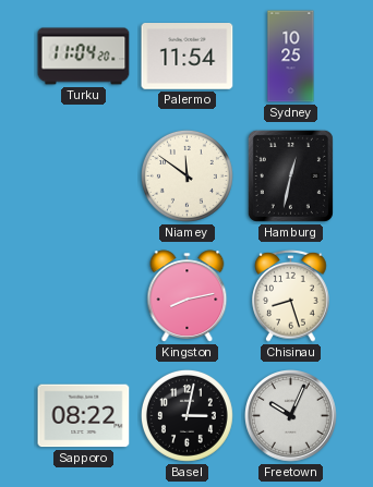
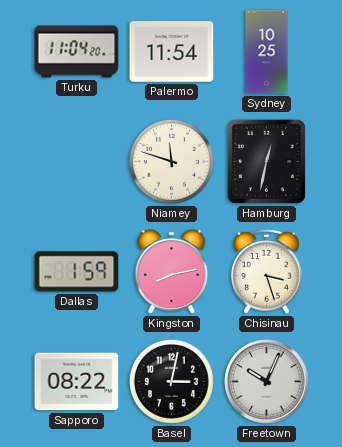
Niamey: 11:51 -> 11:48
Dallas: none -> 1:59
Chisinau: 8:27 -> 3:27
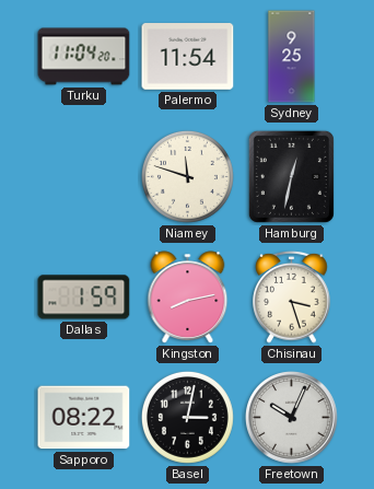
Sydney: 10:25 -> 9:25
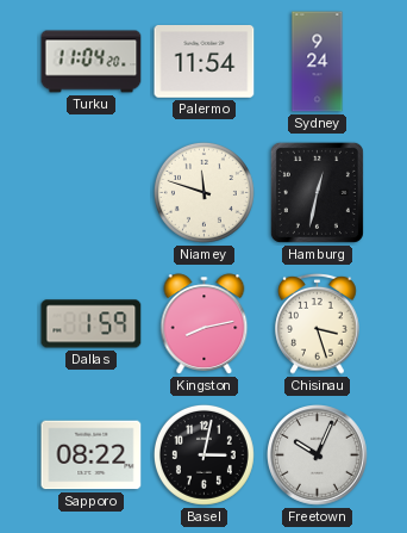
Sydney: 9:25 -> 9:24
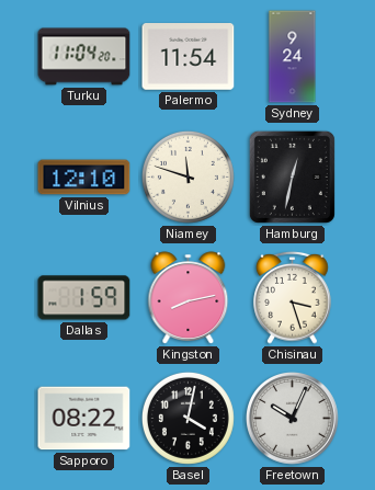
Vilnius: none -> 12:10
Basel: 3:02 -> 4:02
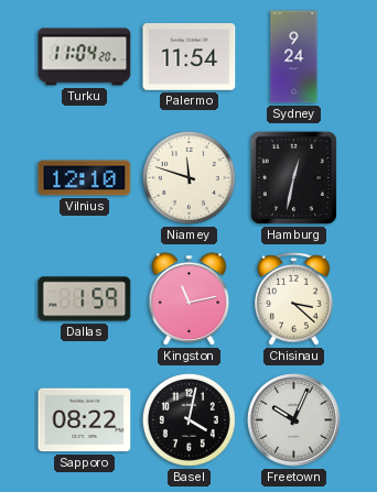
Kingston: 8:13 -> 11:13
Chisinau: 3:27 -> 3:22
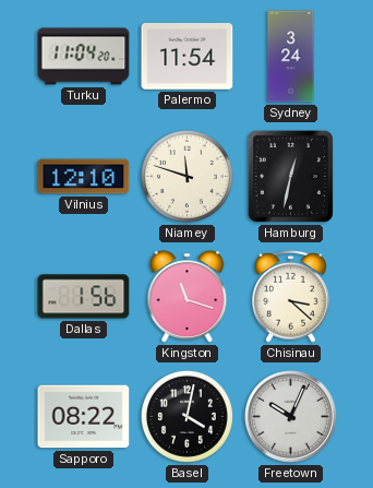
Sydney: 9:24 -> 3:24
Dallas: 1:59 -> 1:56
Kingston: 11:13 -> 11:18
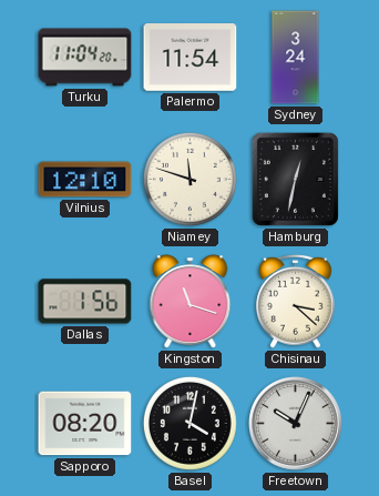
Sapporo: 08:22 -> 08:20
